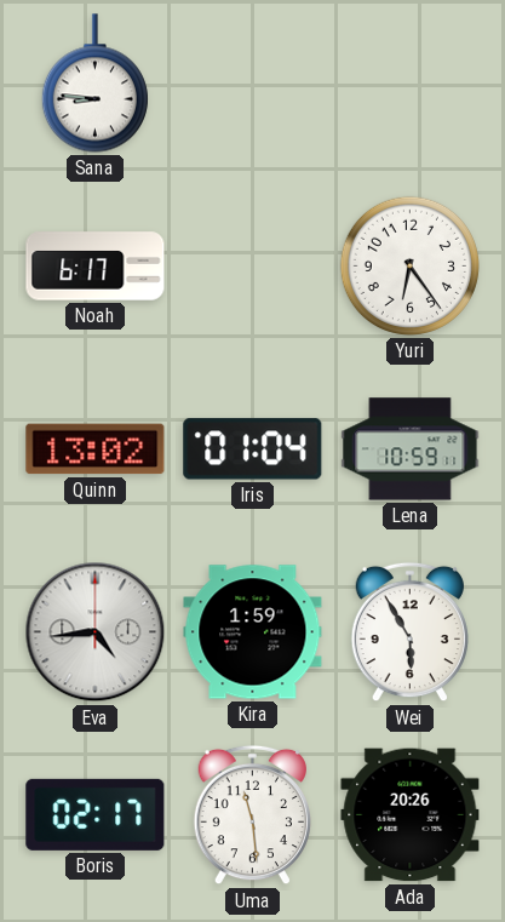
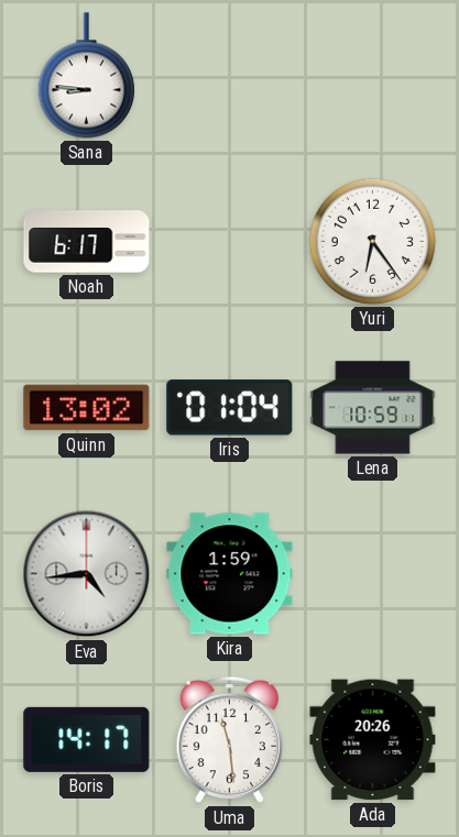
Wei: 5:55 -> none
Boris: 02:17 -> 14:17
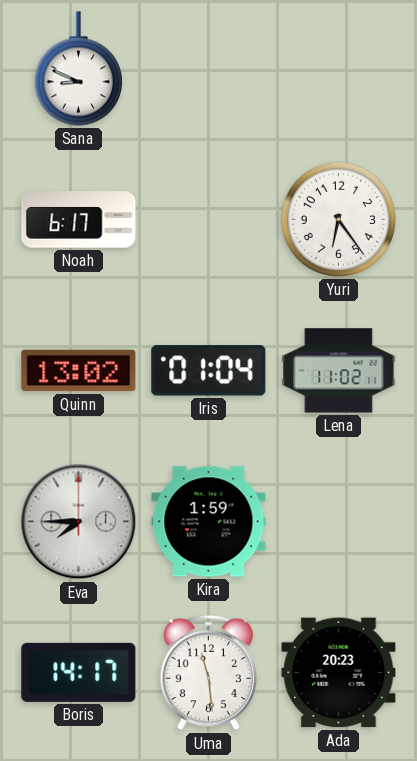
Sana: 8:46 -> 8:49
Lena: 10:59 -> 11:02
Eva: 4:44 -> 7:45
Ada: 20:26 -> 20:23
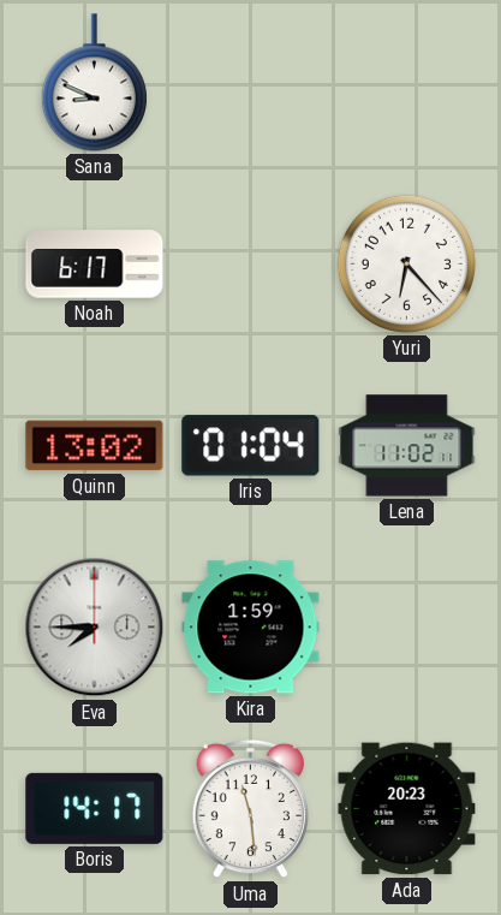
Yuri: 6:24 -> 6:23
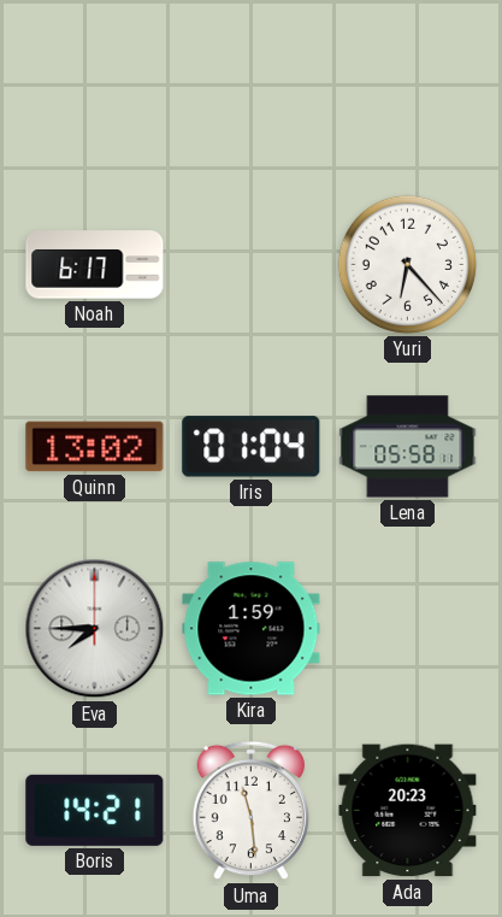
Sana: 8:49 -> none
Lena: 11:02 -> 05:58
Boris: 14:17 -> 14:21
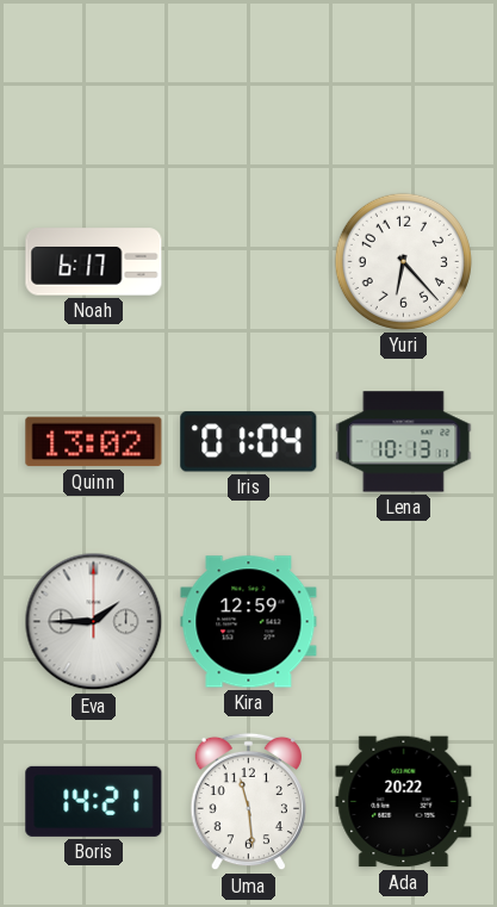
Lena: 05:58 -> 10:13
Eva: 7:45 -> 1:45
Kira: 1:59 -> 12:59
Ada: 20:23 -> 20:22
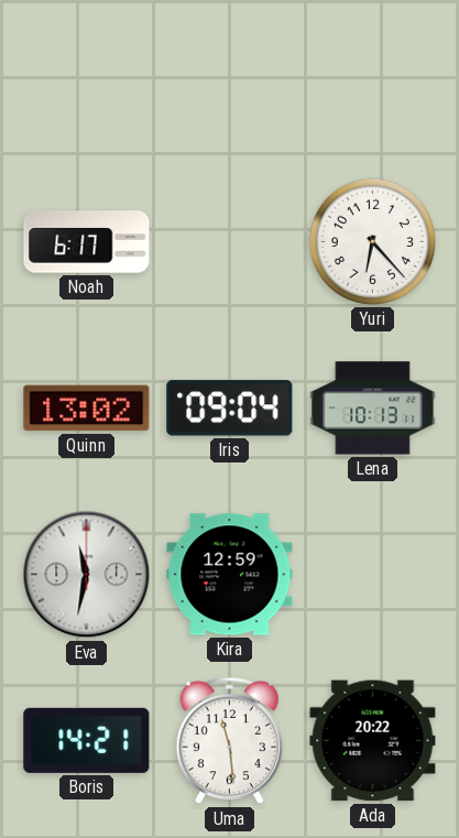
Iris: 01:04 -> 09:04
Eva: 1:45 -> 11:32
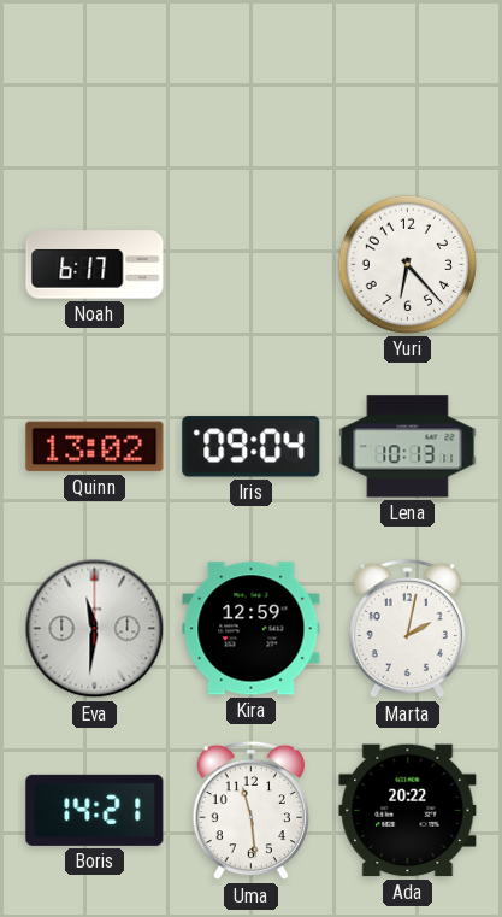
Eva: 11:32 -> 11:31
Marta: none -> 2:02
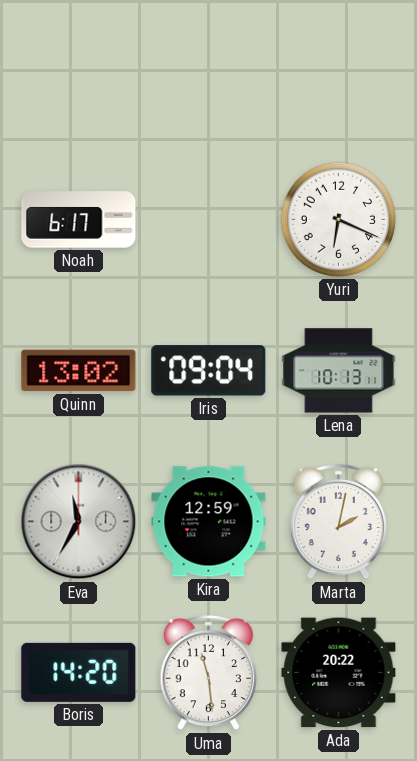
Yuri: 6:23 -> 6:19
Eva: 11:31 -> 11:35
Boris: 14:21 -> 14:20
